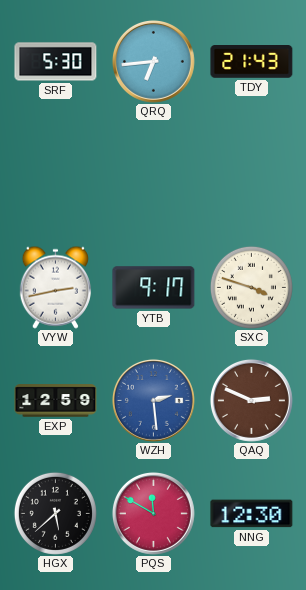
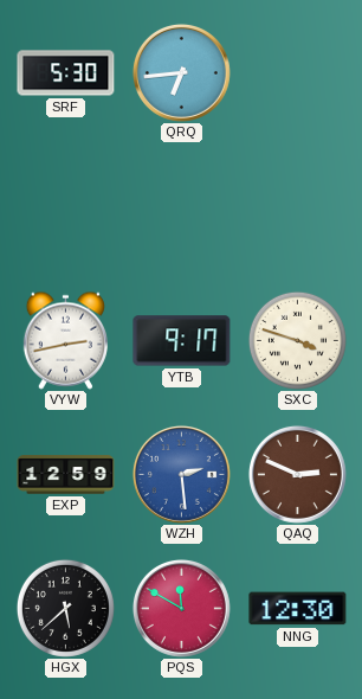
TDY: 21:43 -> none
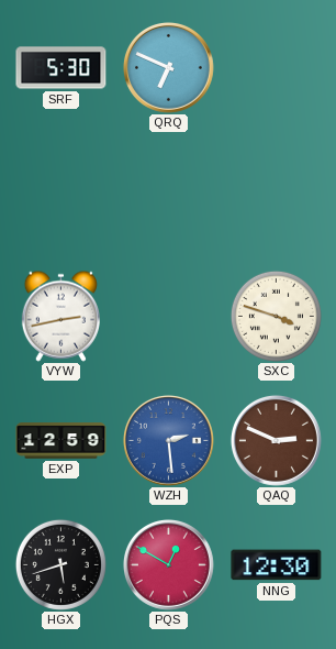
QRQ: 6:44 -> 6:49
YTB: 9:17 -> none
HGX: 5:38 -> 5:42
PQS: 11:50 -> 12:50
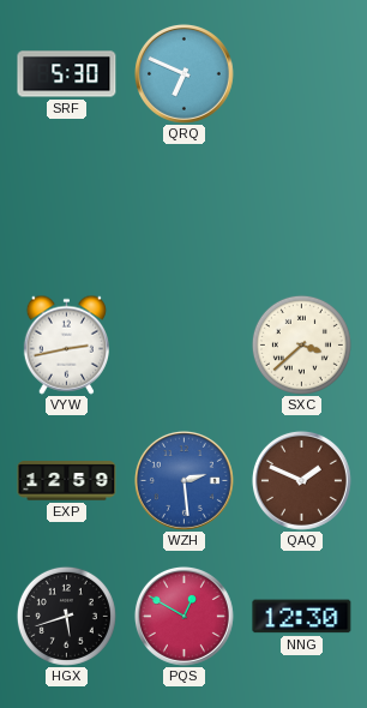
SXC: 3:48 -> 3:38
QAQ: 2:49 -> 1:49
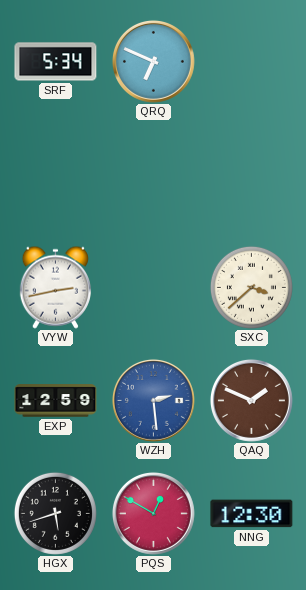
SRF: 5:30 -> 5:34
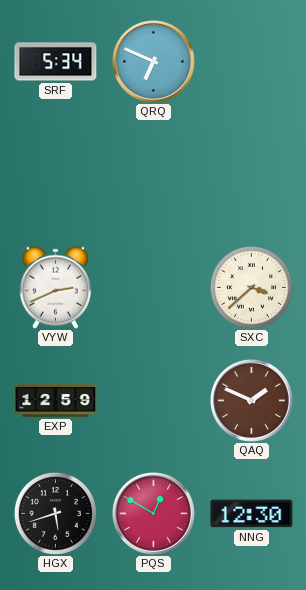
VYW: 2:43 -> 2:41
WZH: 2:29 -> none
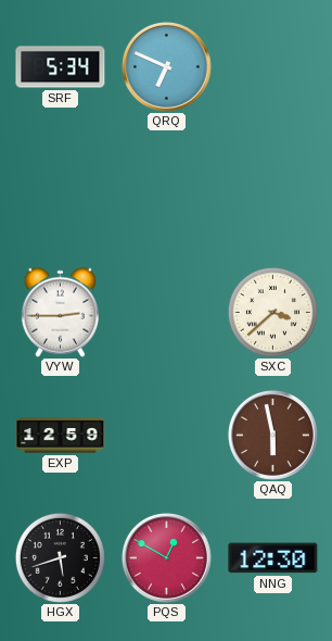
VYW: 2:41 -> 2:45
QAQ: 1:49 -> 5:58
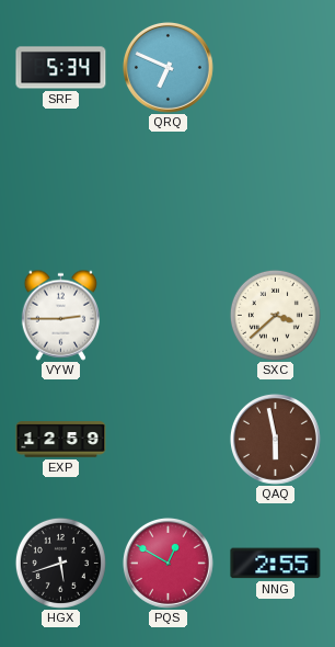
NNG: 12:30 -> 2:55
